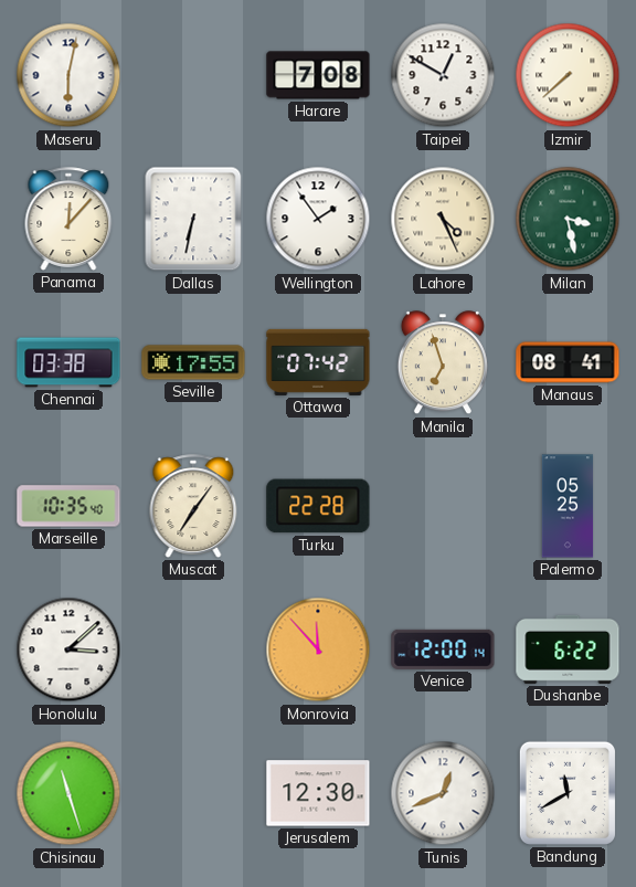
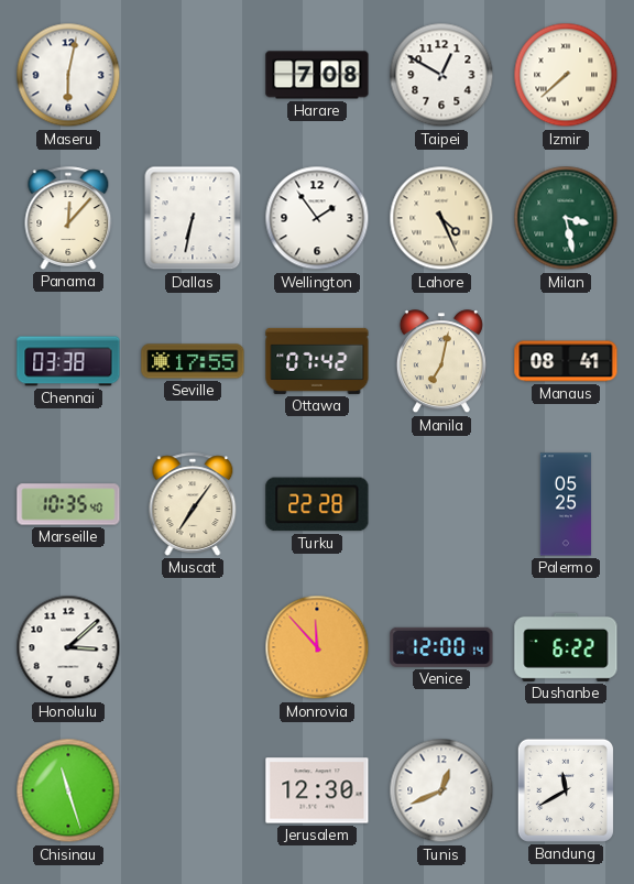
Manila: 6:57 -> 7:02
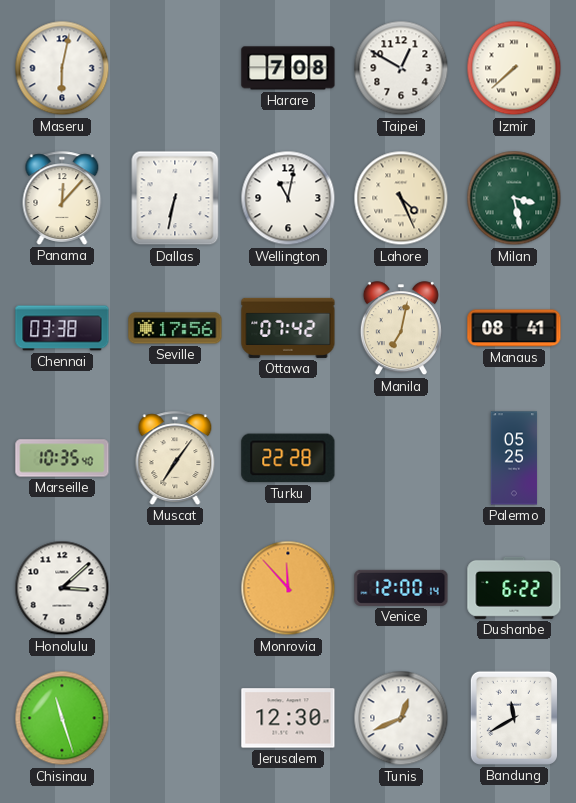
Wellington: 1:54 -> 11:02
Seville: 17:55 -> 17:56
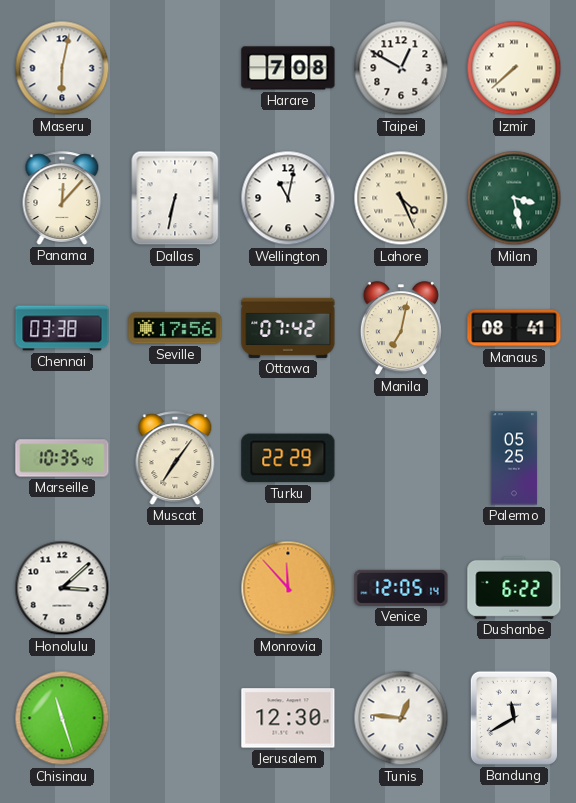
Turku: 22:28 -> 22:29
Venice: 12:00 -> 12:05
Tunis: 12:41 -> 12:46
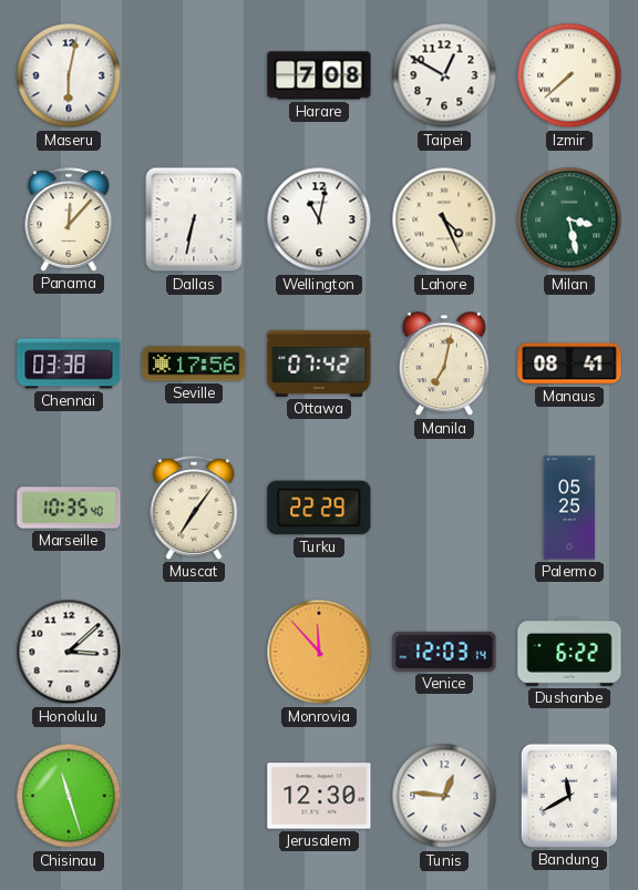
Venice: 12:05 -> 12:03
